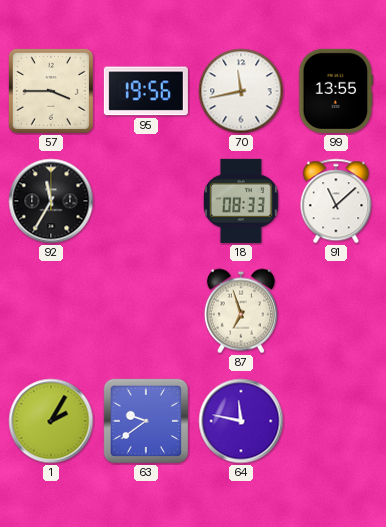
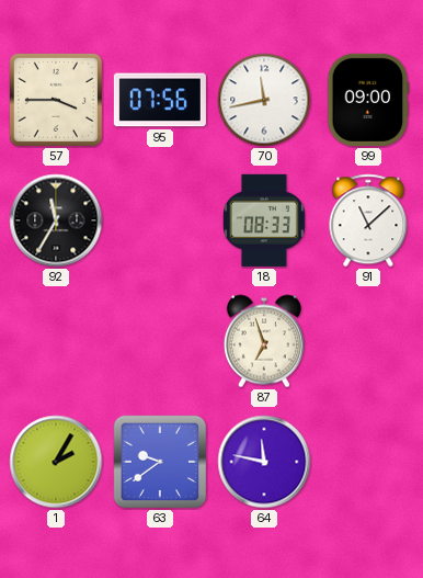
95: 19:56 -> 07:56
99: 13:55 -> 09:00
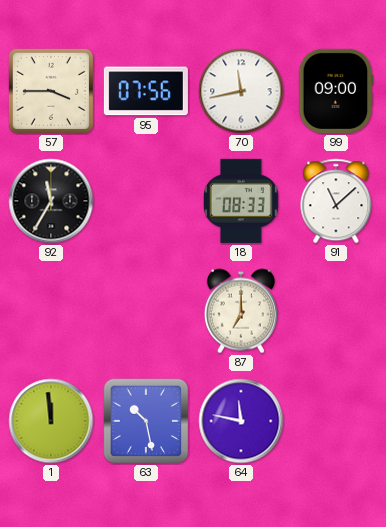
87: 6:57 -> 7:00
1: 2:05 -> 11:59
63: 9:39 -> 10:28
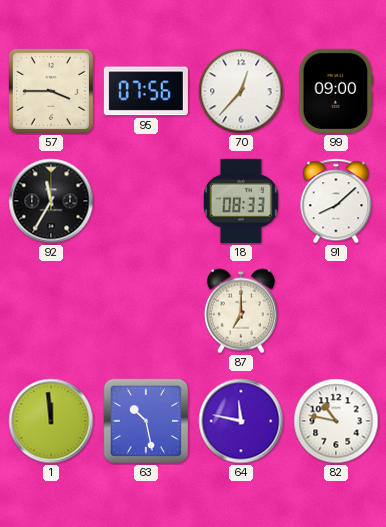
70: 11:43 -> 12:37
91: 11:08 -> 8:08
82: none -> 10:47
